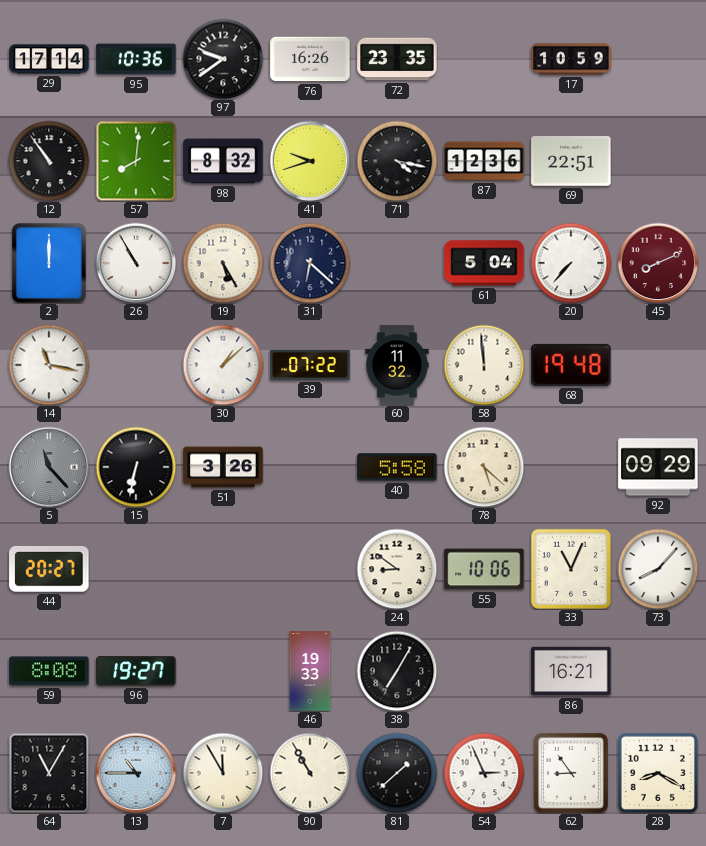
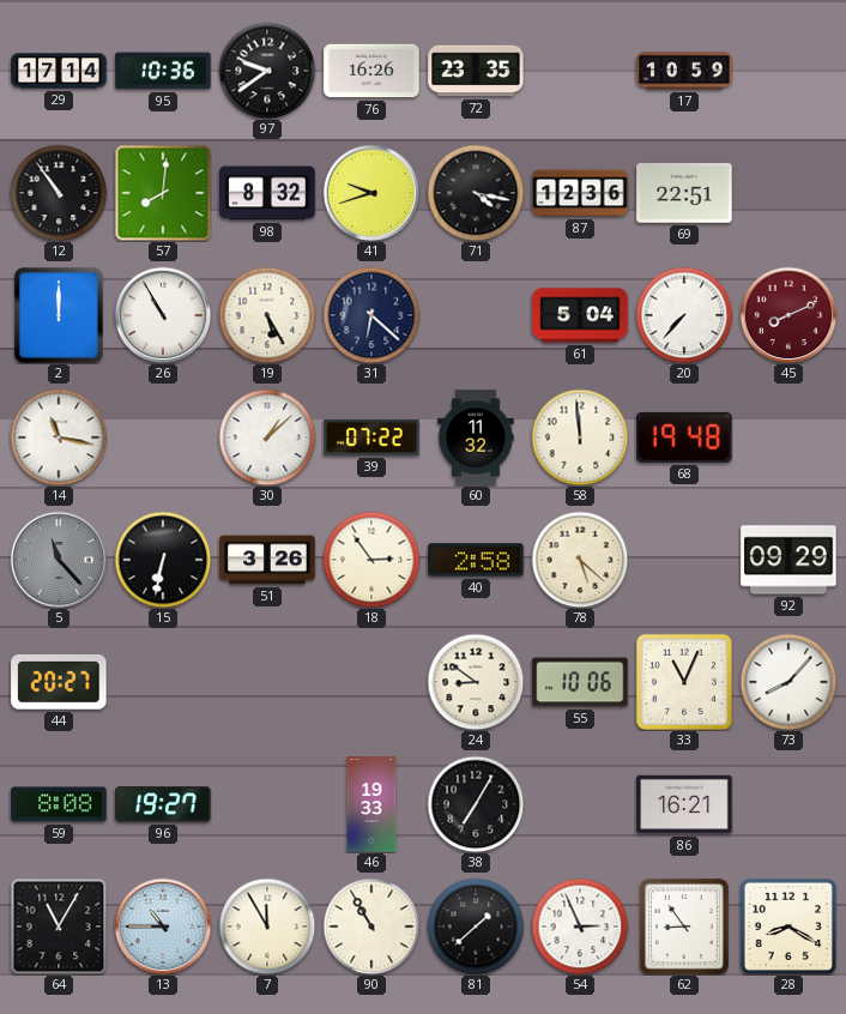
18: none -> 2:54
40: 5:58 -> 2:58
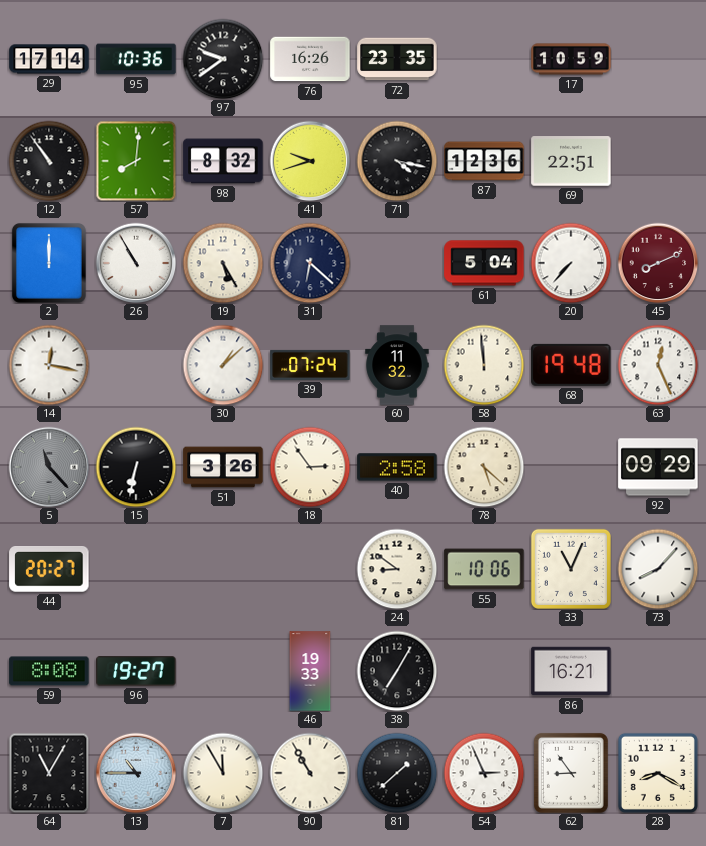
14: 11:17 -> 12:17
39: 07:22 -> 07:24
63: none -> 12:26
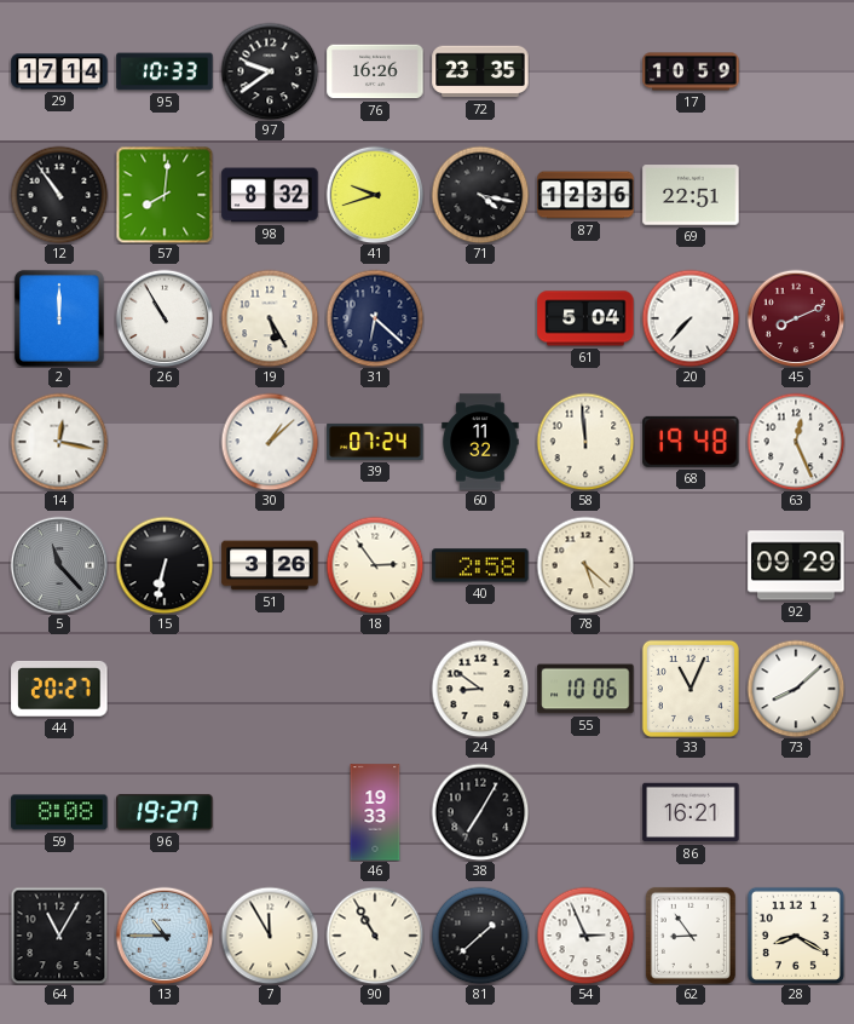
95: 10:36 -> 10:33
73: 8:07 -> 8:08
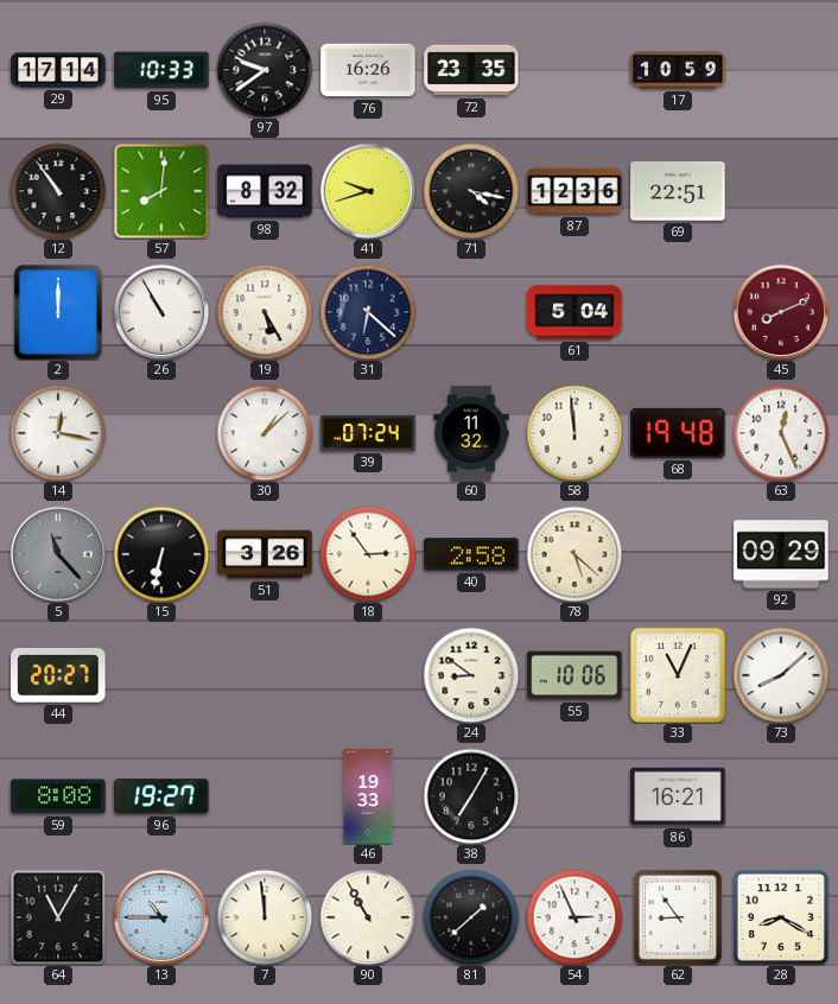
20: 7:37 -> none
7: 11:55 -> 11:59
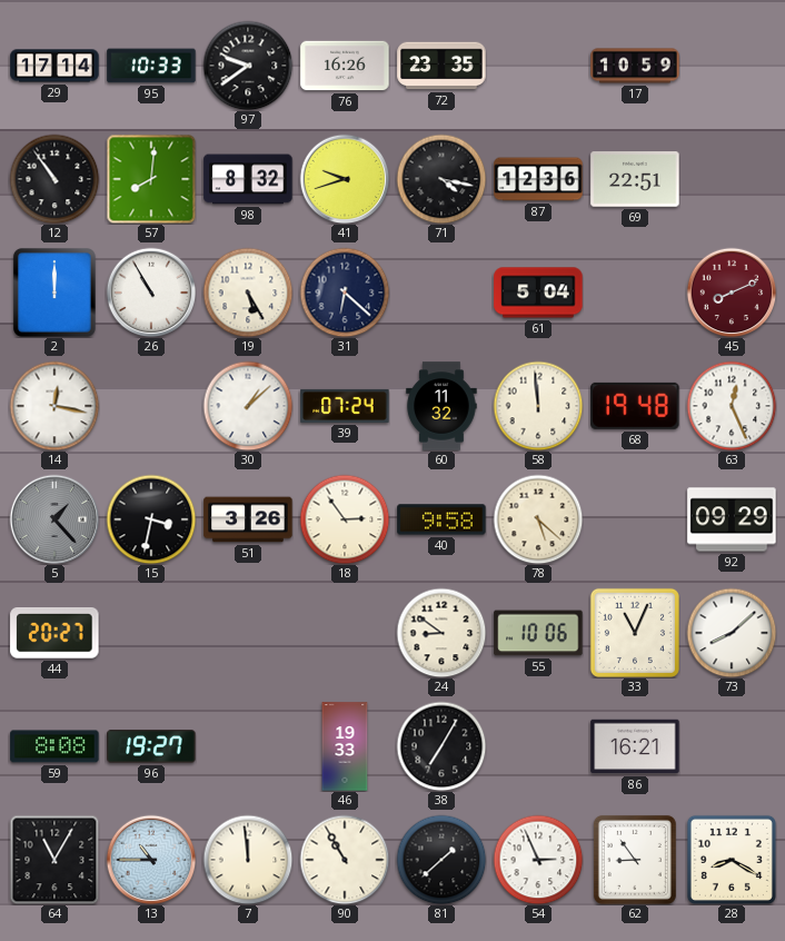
5: 11:23 -> 1:23
15: 6:32 -> 3:32
40: 2:58 -> 9:58
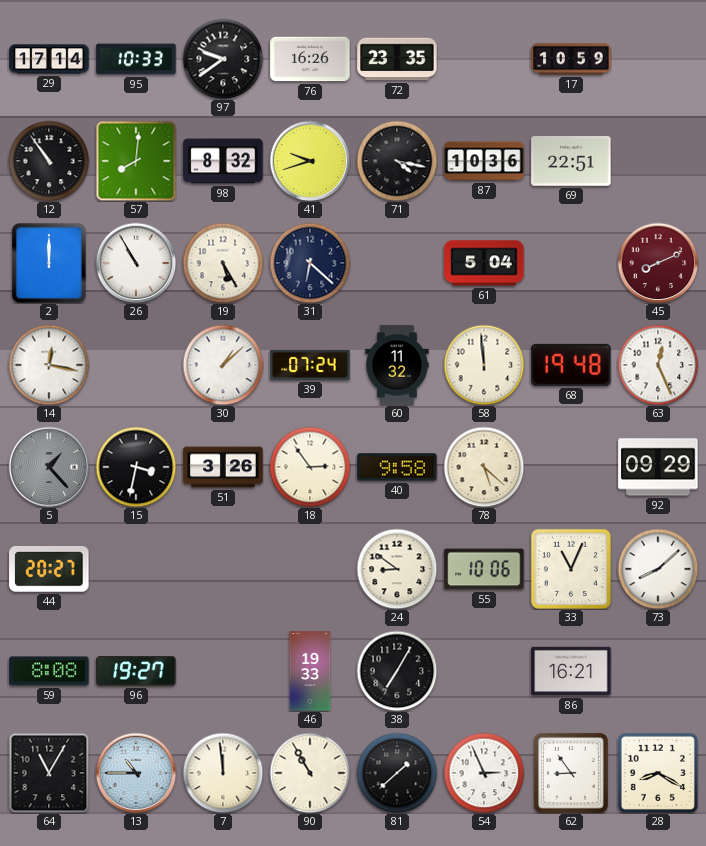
87: 12:36 -> 10:36
